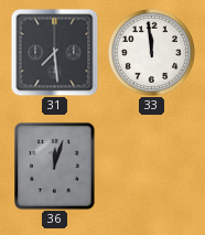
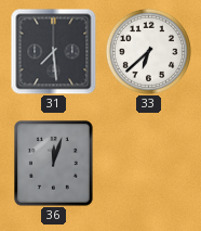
33: 11:59 -> 6:38
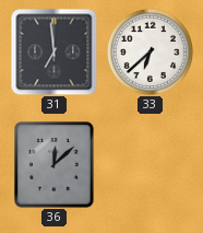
31: 7:29 -> 6:59
36: 12:03 -> 12:08
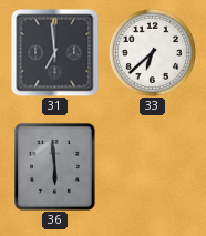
36: 12:08 -> 5:59
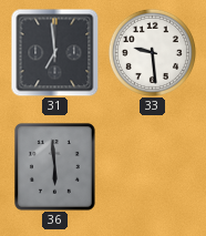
33: 6:38 -> 9:29
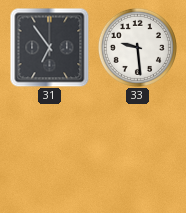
31: 6:59 -> 6:54
36: 5:59 -> none
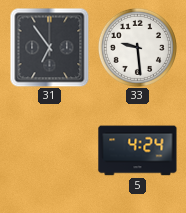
5: none -> 4:24
